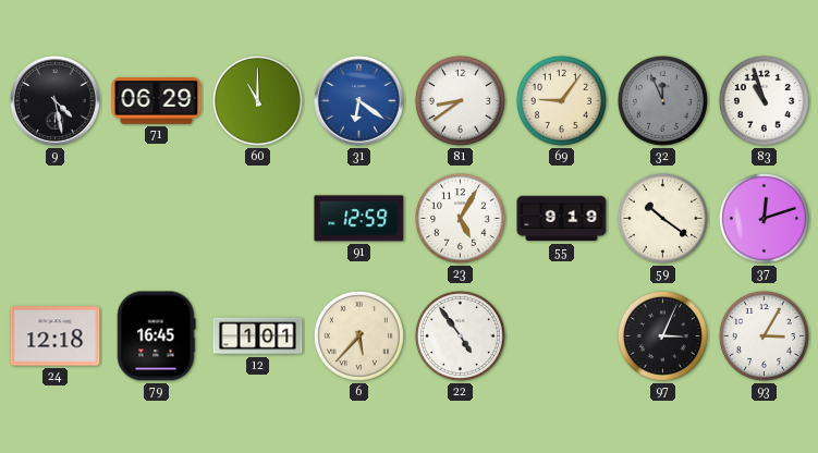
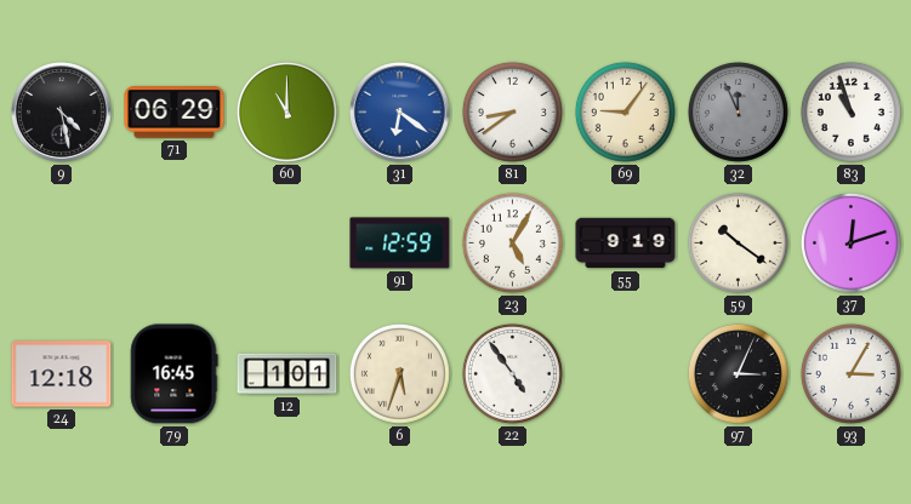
6: 5:37 -> 5:33
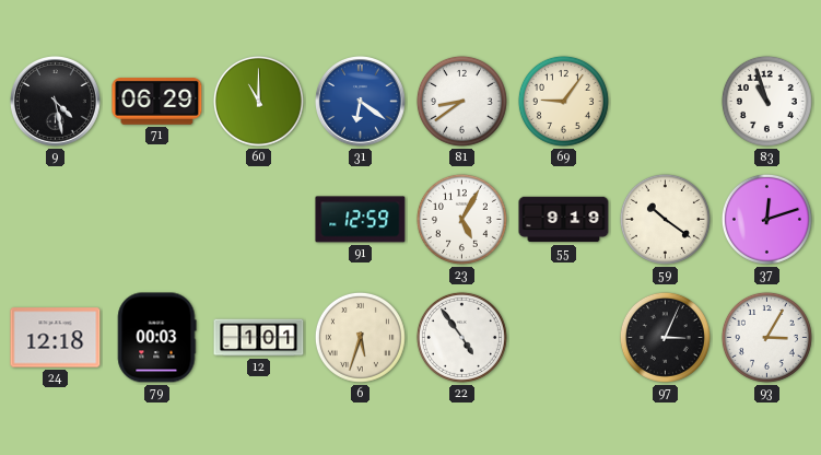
32: 11:56 -> none
79: 16:45 -> 00:03
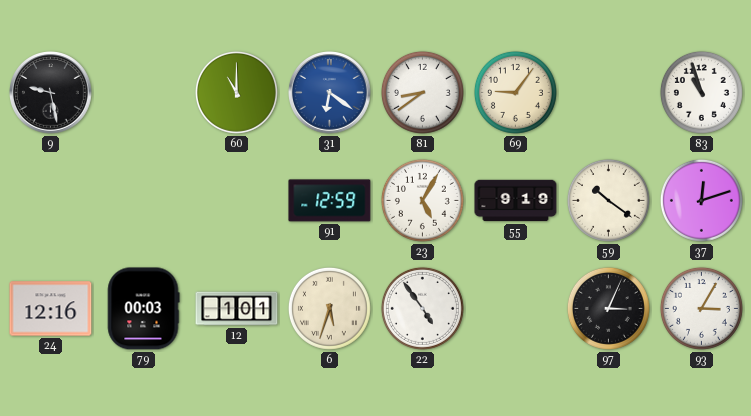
9: 4:28 -> 9:28
71: 06:29 -> none
24: 12:18 -> 12:16
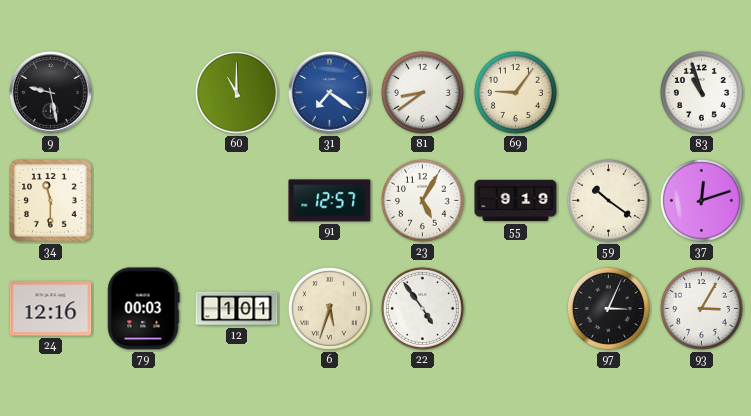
31: 6:21 -> 7:21
34: none -> 11:30
91: 12:59 -> 12:57
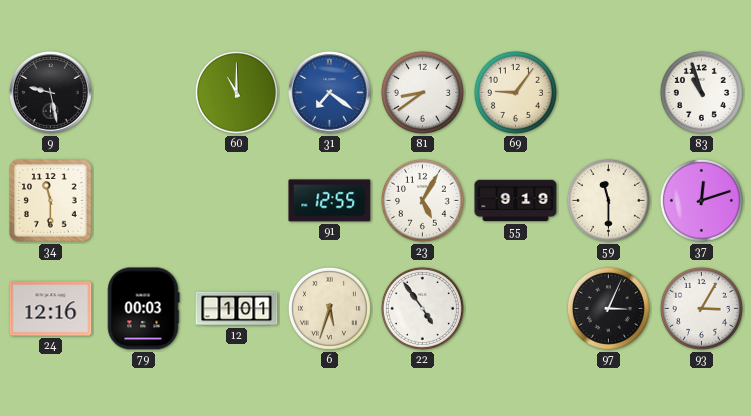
91: 12:57 -> 12:55
59: 10:21 -> 11:30
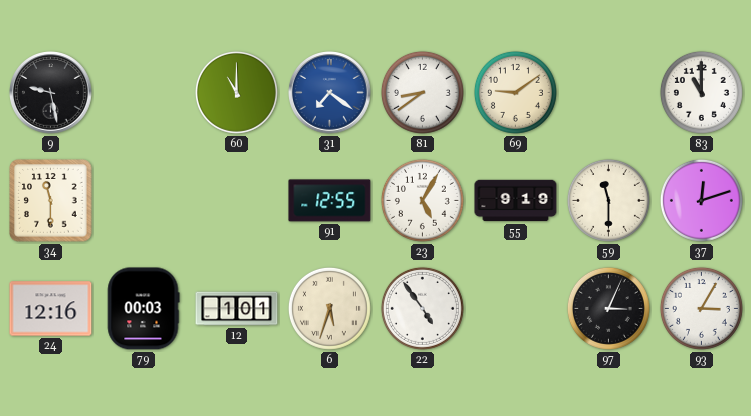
69: 9:06 -> 9:09
83: 10:57 -> 11:00
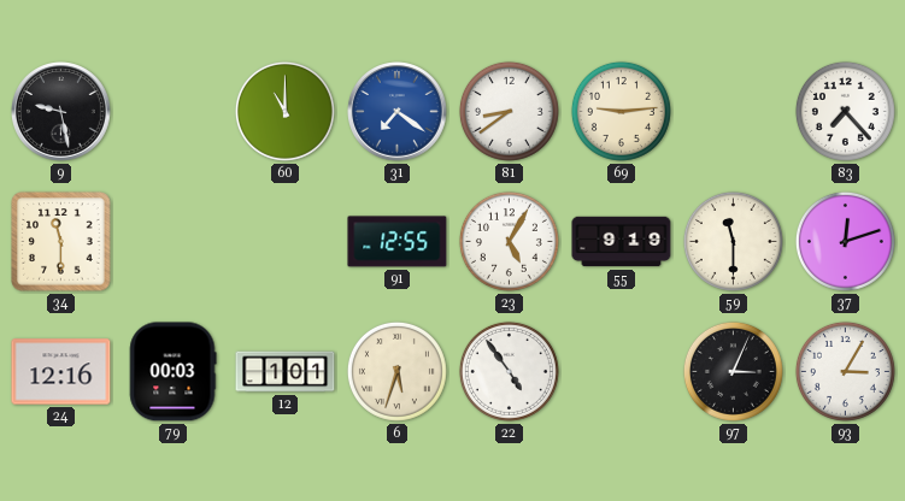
69: 9:09 -> 9:14
83: 11:00 -> 7:23
